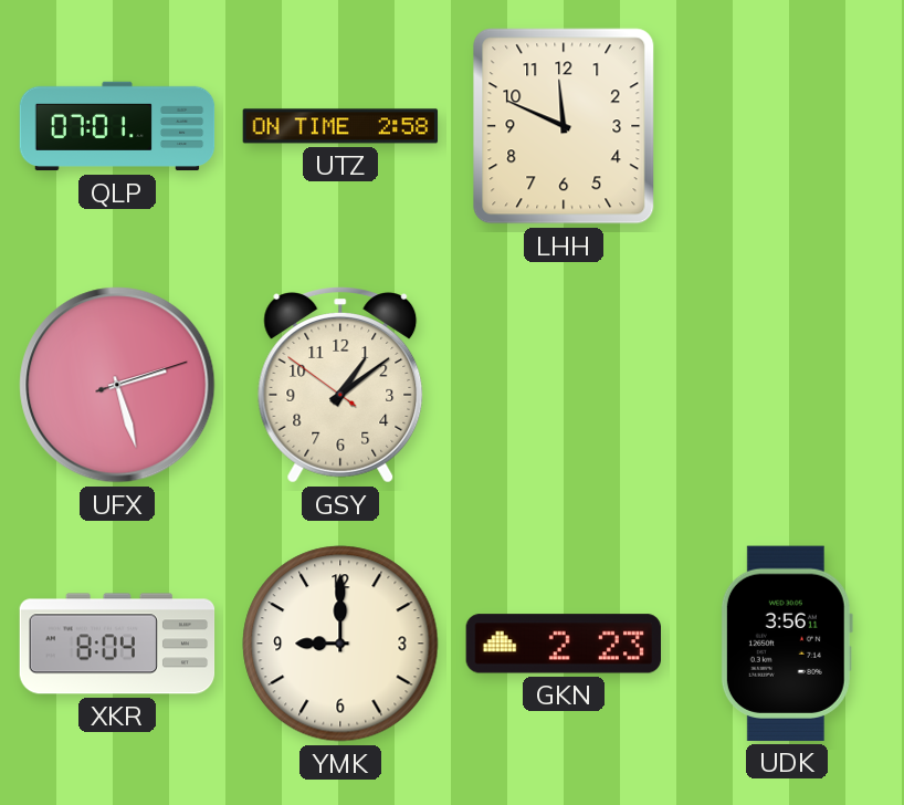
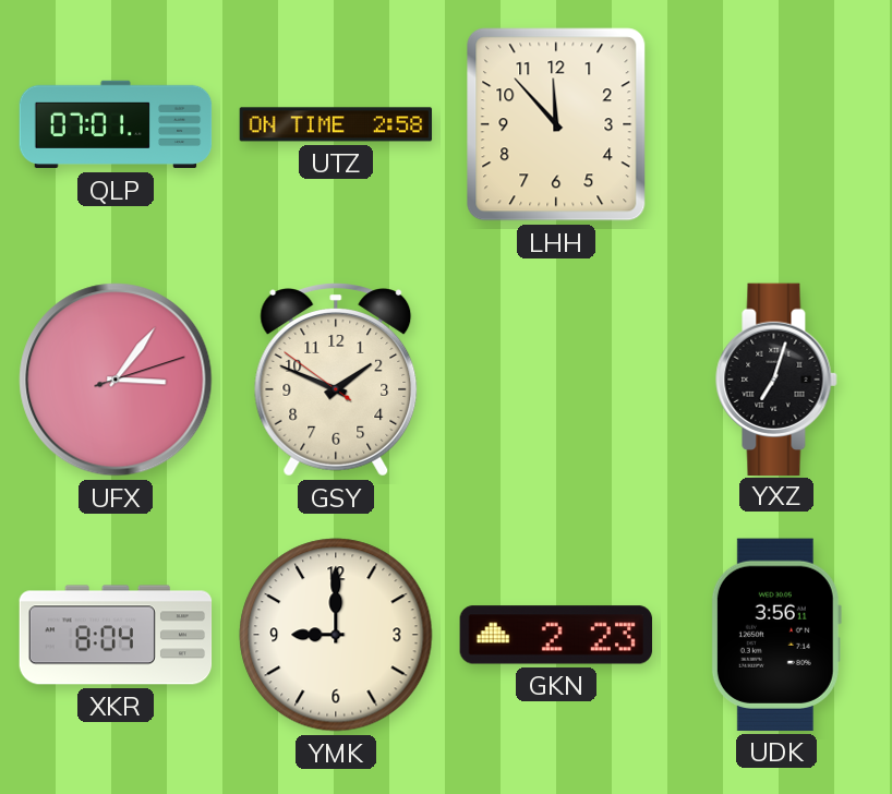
LHH: 11:49 -> 11:53
UFX: 2:27 -> 3:06
GSY: 1:08 -> 1:48
YXZ: none -> 7:03
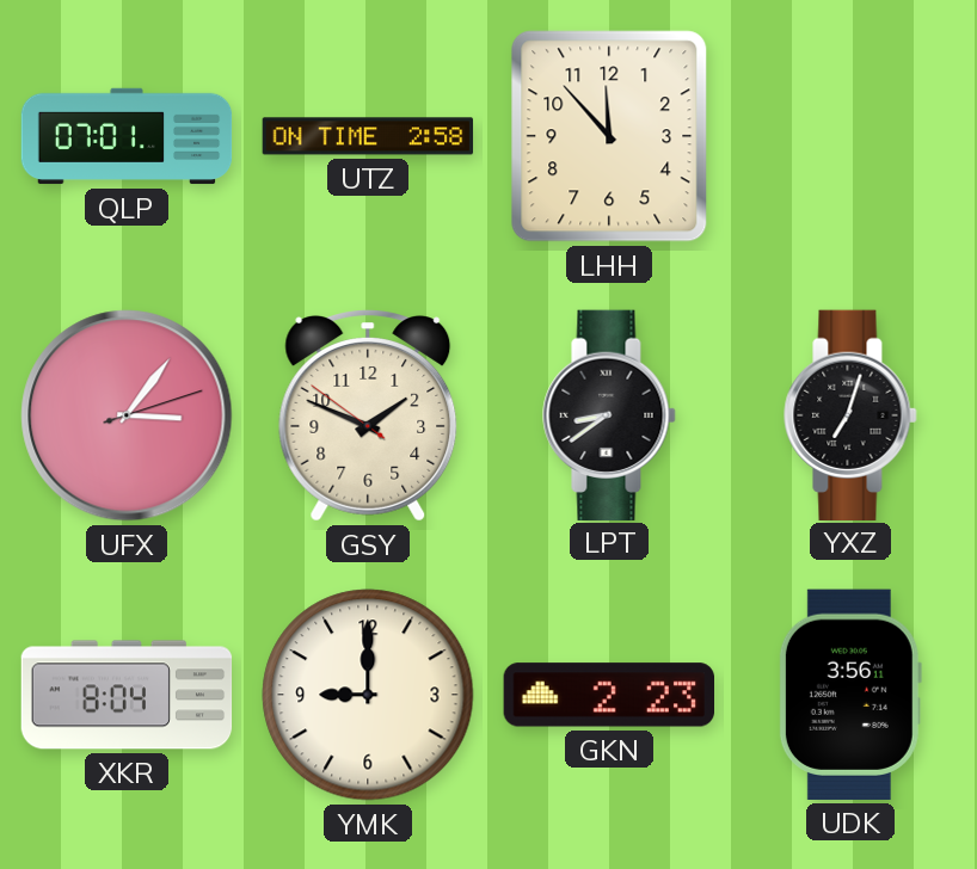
LPT: none -> 8:39
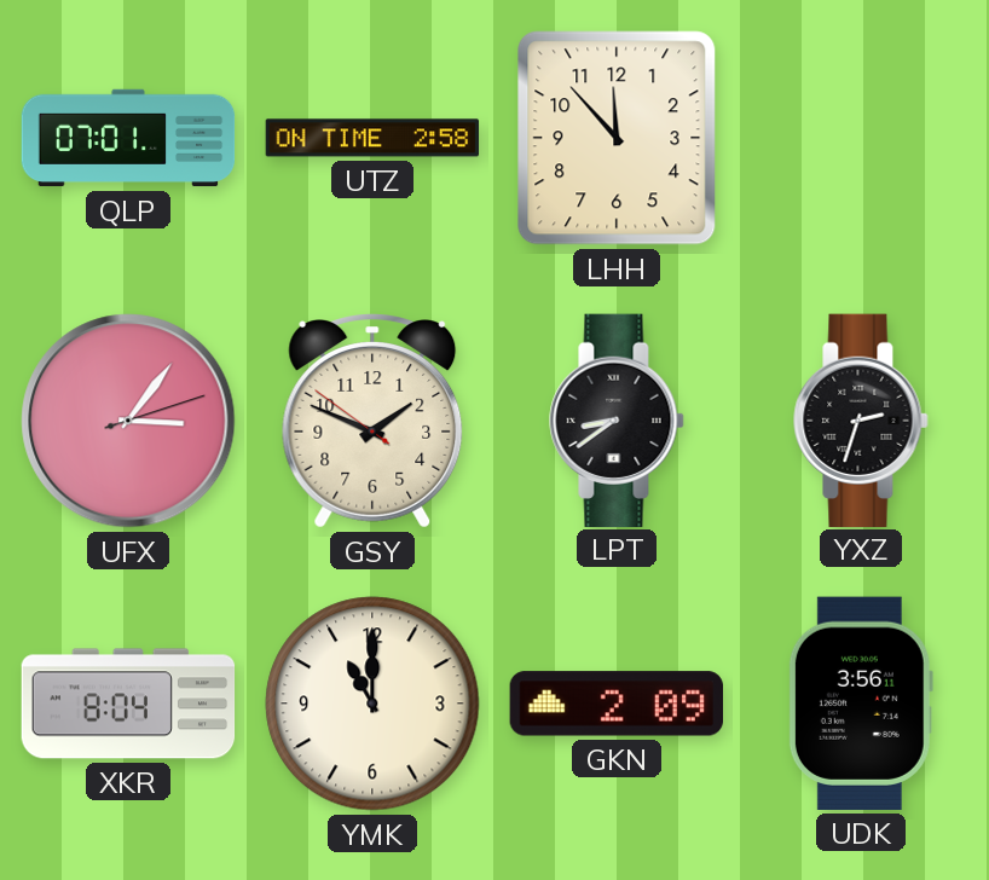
YXZ: 7:03 -> 2:33
YMK: 9:00 -> 11:00
GKN: 2:23 -> 2:09
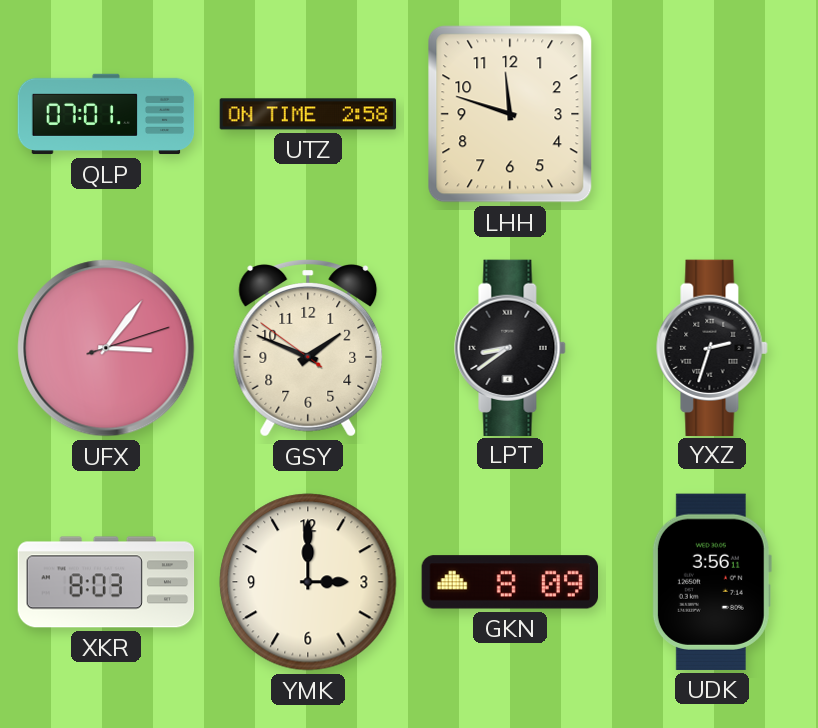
LHH: 11:53 -> 11:48
XKR: 8:04 -> 8:03
YMK: 11:00 -> 3:00
GKN: 2:09 -> 8:09
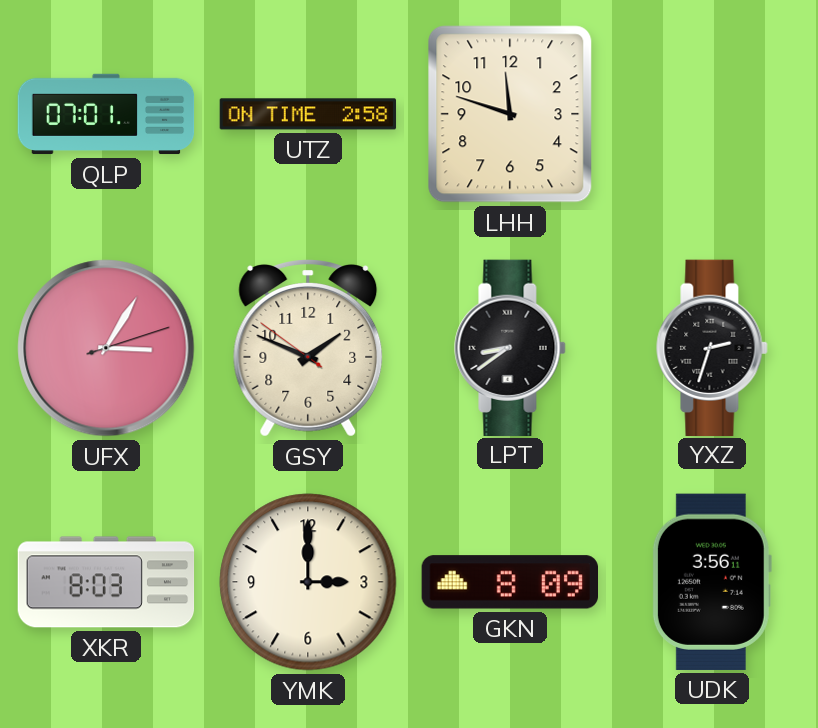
UFX: 3:06 -> 3:05
